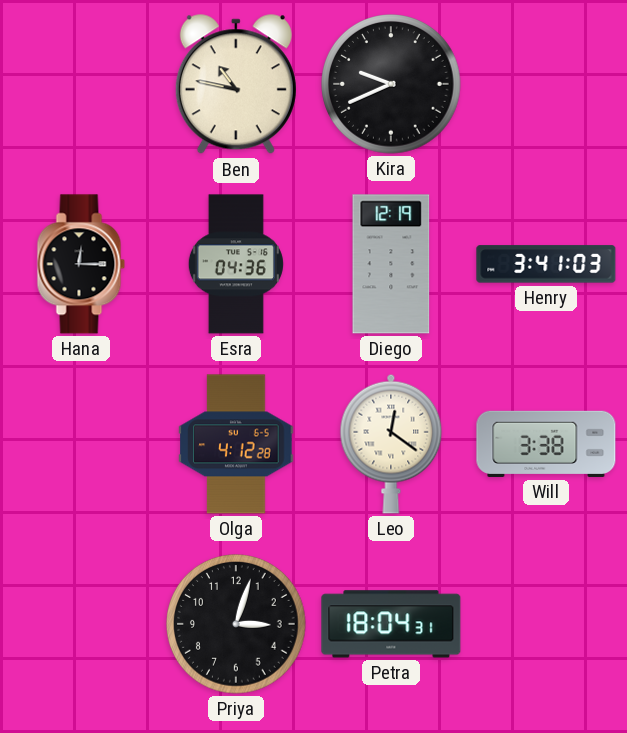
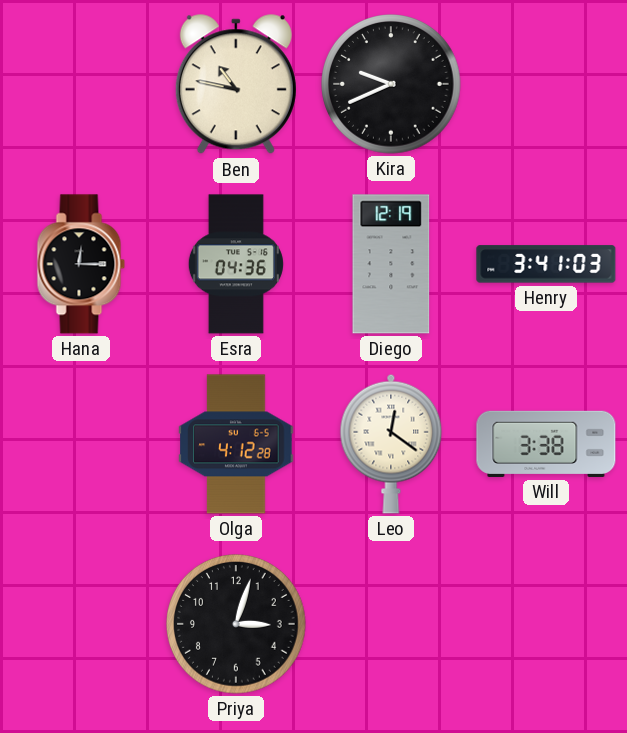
Petra: 18:04 -> none
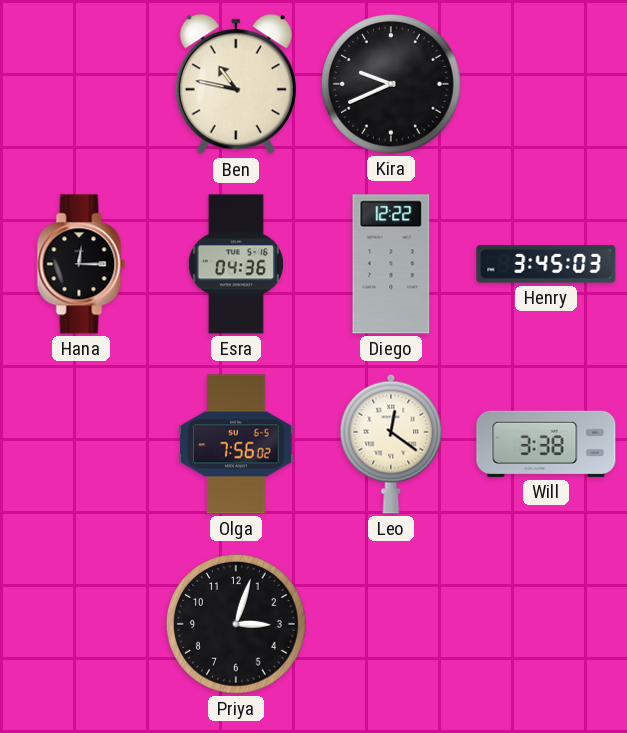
Diego: 12:19 -> 12:22
Henry: 3:41 -> 3:45
Olga: 4:12 -> 7:56
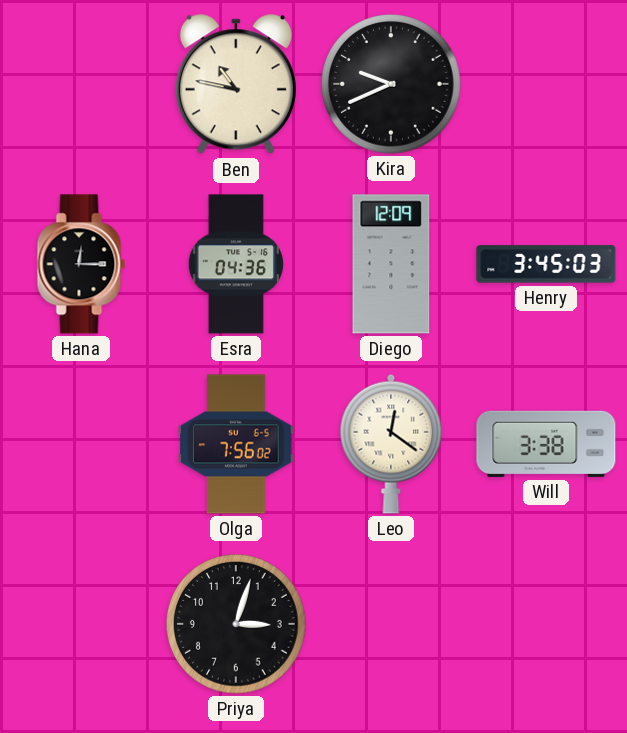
Diego: 12:22 -> 12:09
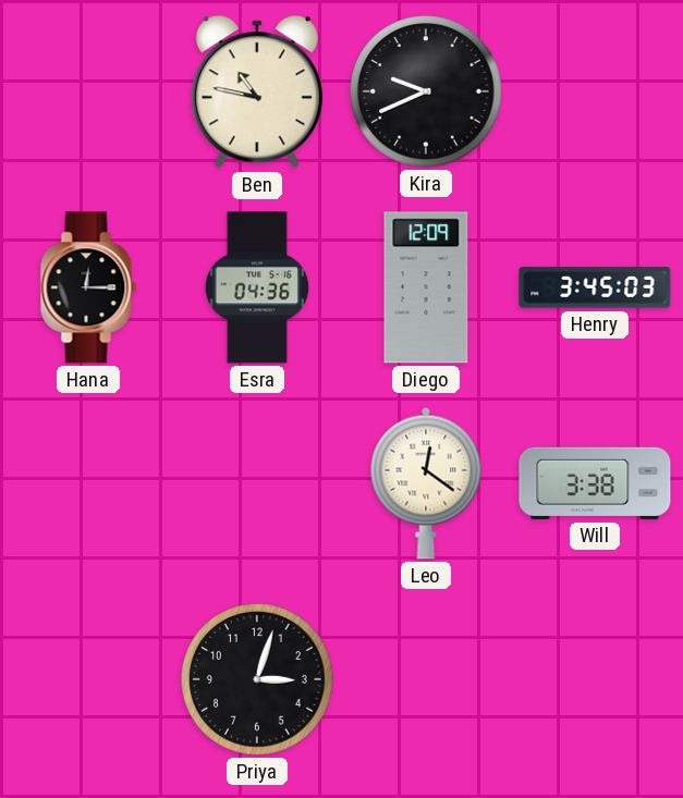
Olga: 7:56 -> none
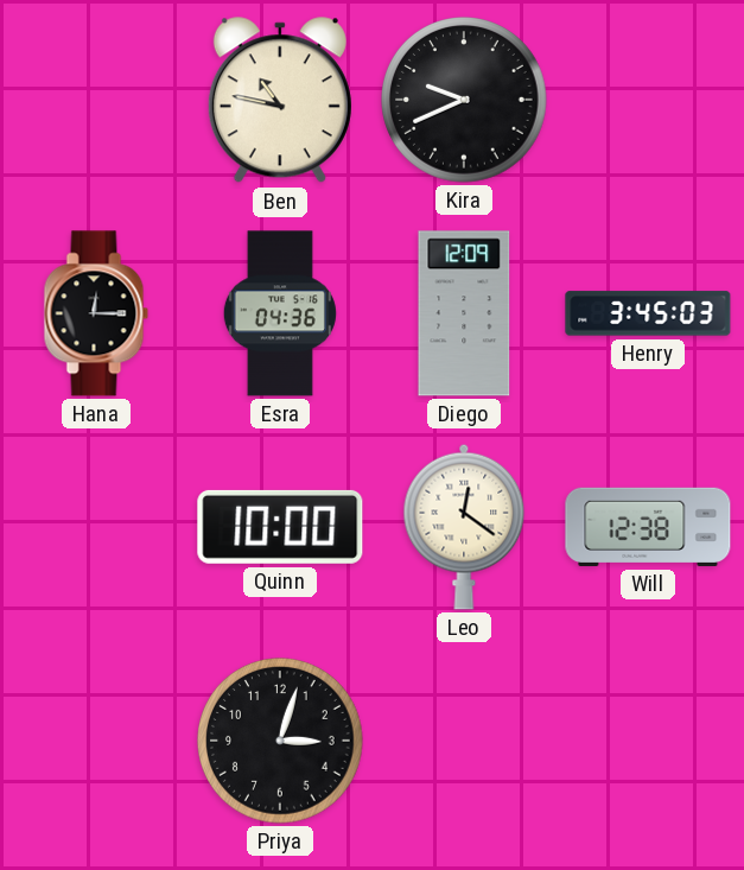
Quinn: none -> 10:00
Will: 3:38 -> 12:38
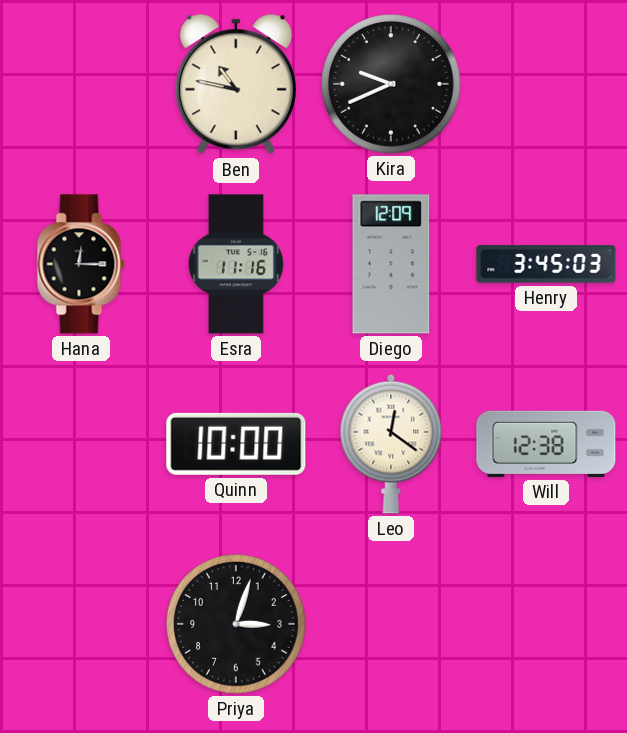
Esra: 04:36 -> 11:16
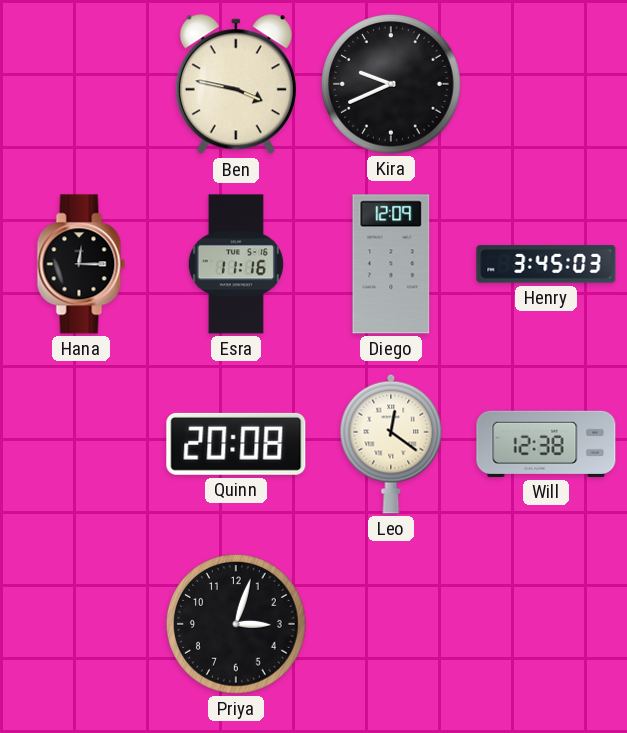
Ben: 10:47 -> 3:47
Quinn: 10:00 -> 20:08
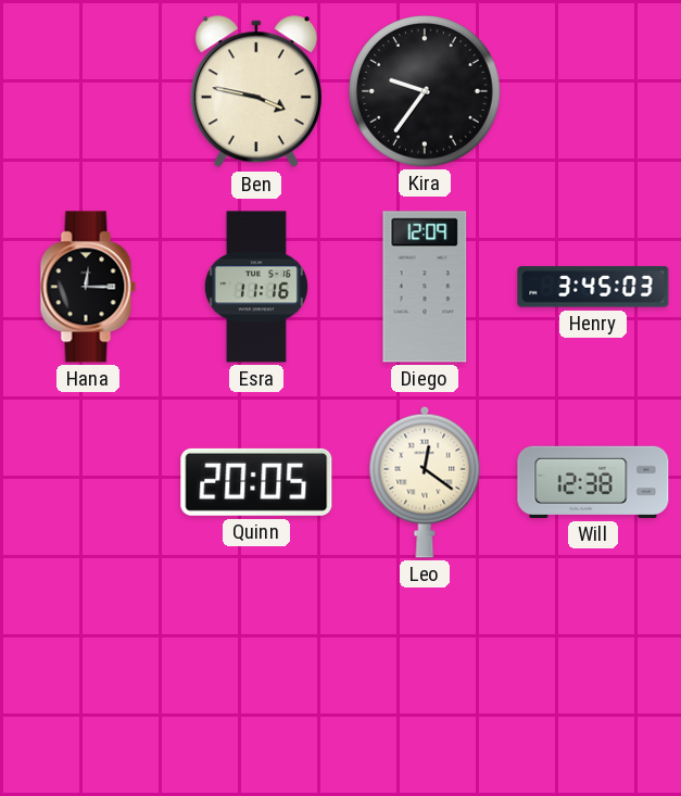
Kira: 9:41 -> 9:36
Quinn: 20:08 -> 20:05
Priya: 3:03 -> none
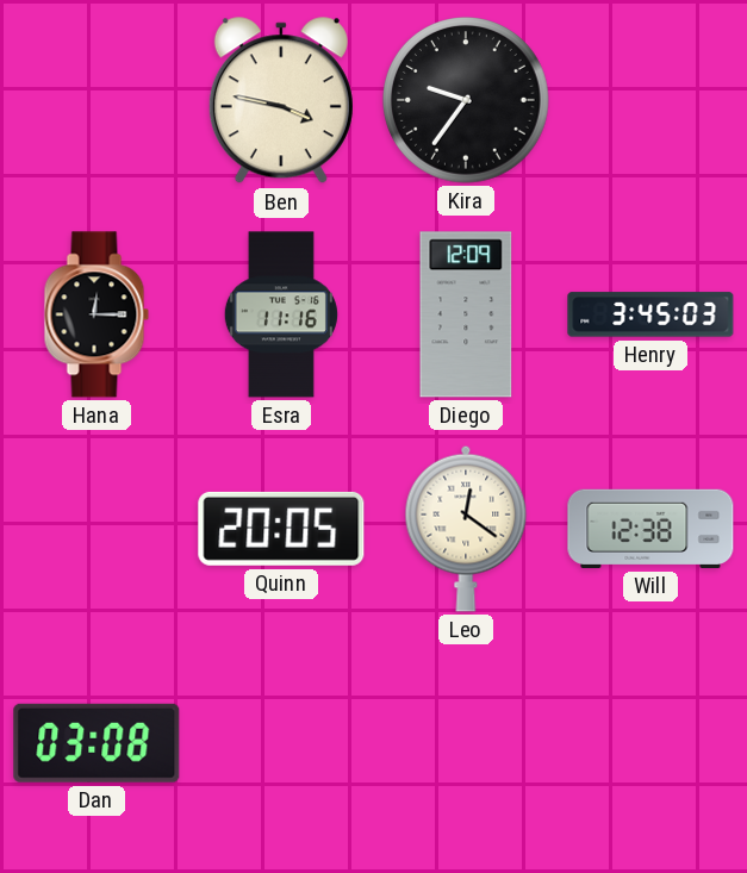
Dan: none -> 03:08
